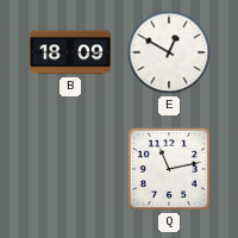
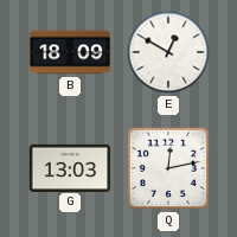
G: none -> 13:03
Q: 11:13 -> 12:13
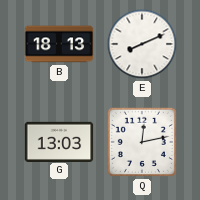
B: 18:09 -> 18:13
E: 12:50 -> 8:11
